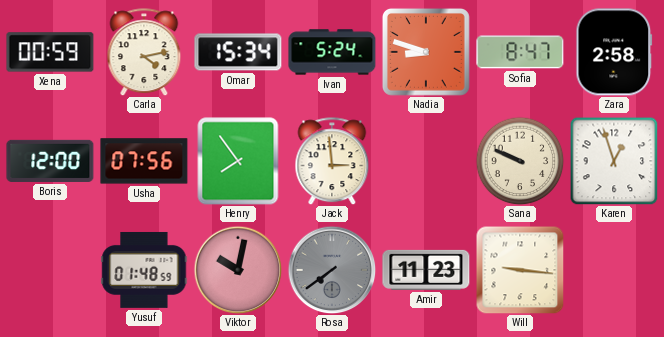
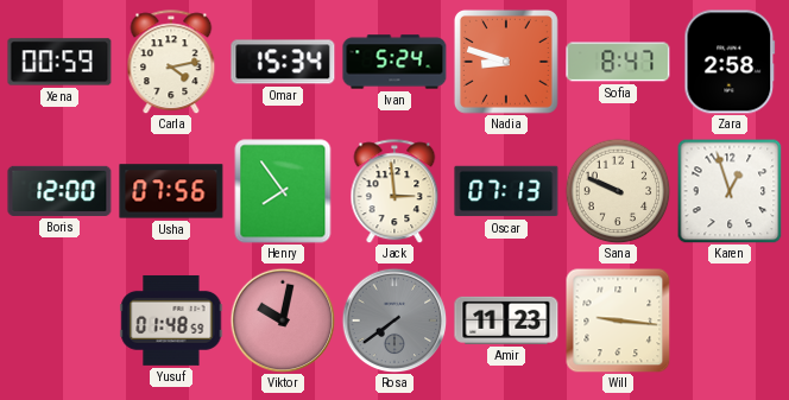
Oscar: none -> 07:13
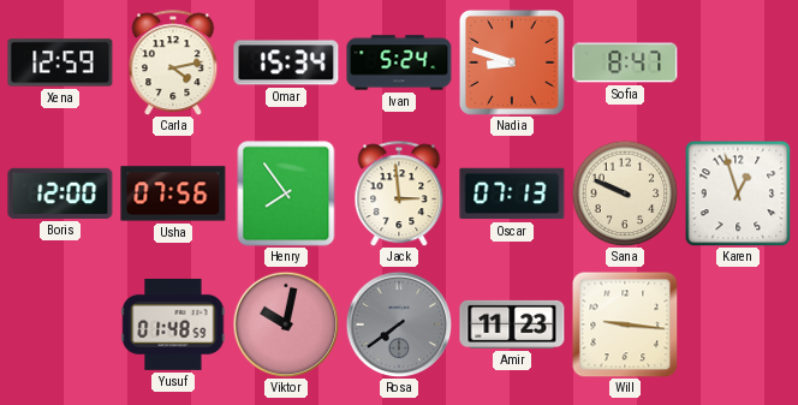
Xena: 00:59 -> 12:59
Zara: 2:58 -> none
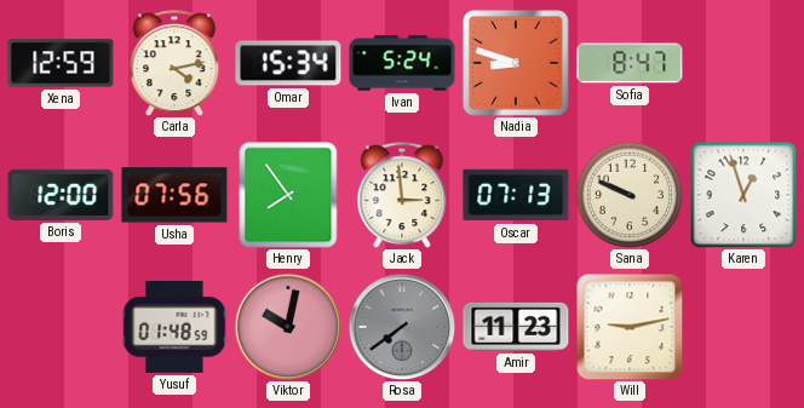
Will: 9:16 -> 9:13
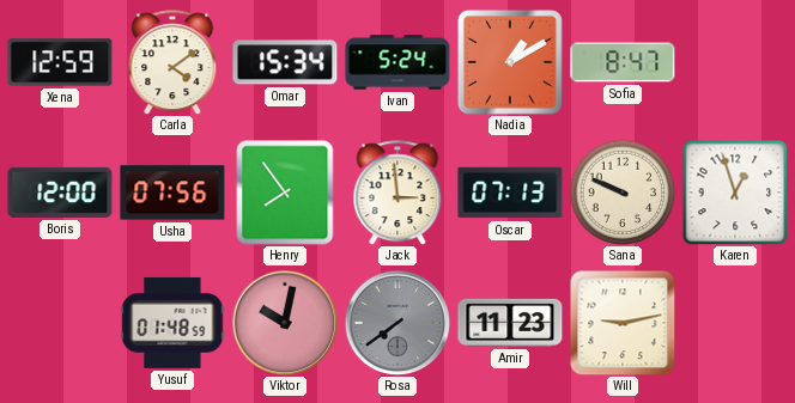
Carla: 4:13 -> 4:09
Nadia: 8:48 -> 1:10
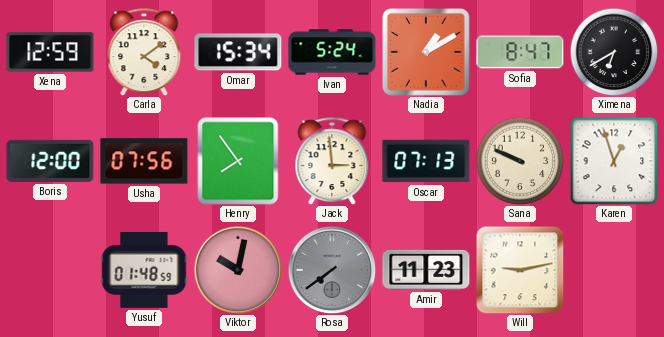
Ximena: none -> 6:40
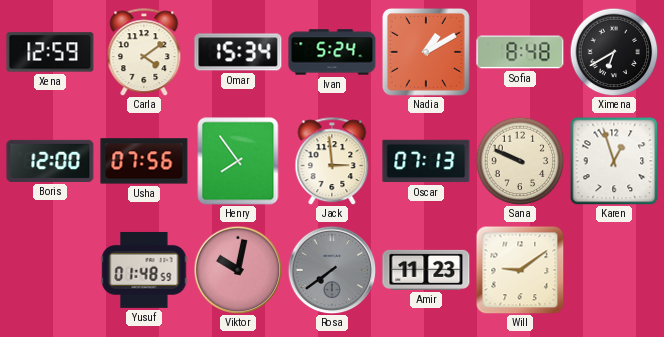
Sofia: 8:47 -> 8:48
Will: 9:13 -> 9:09
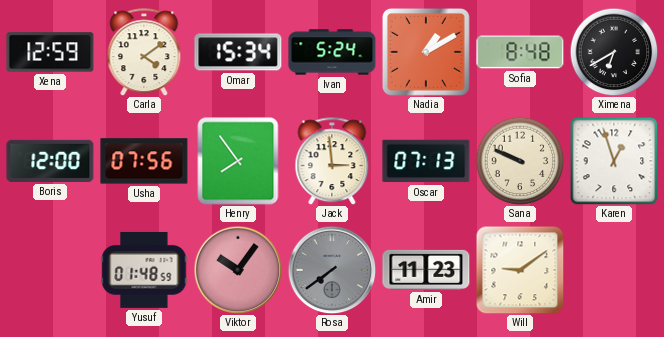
Viktor: 10:02 -> 10:06
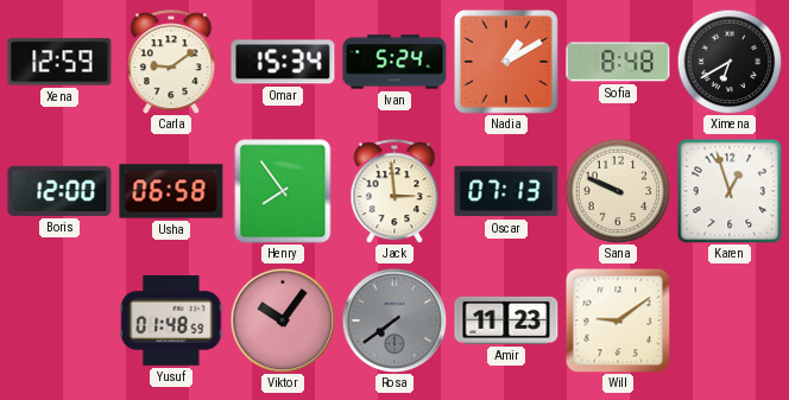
Carla: 4:09 -> 9:09
Usha: 07:56 -> 06:58
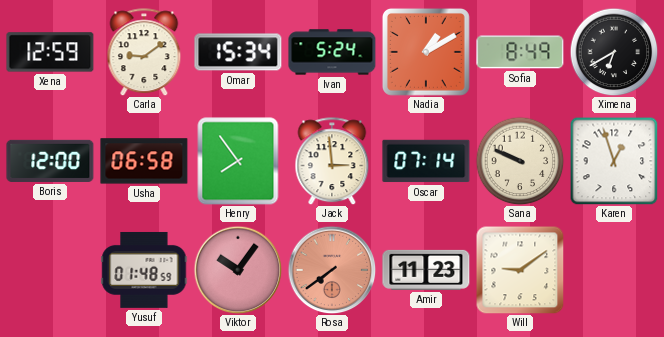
Sofia: 8:48 -> 8:49
Oscar: 07:13 -> 07:14
Rosa dial: grey -> salmon
